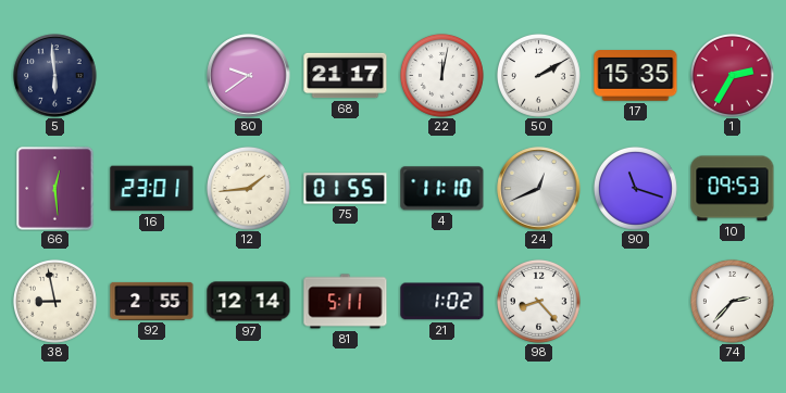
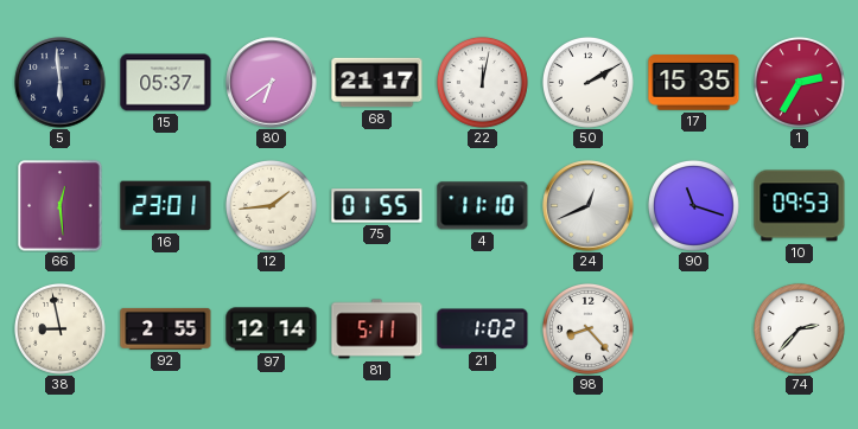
15: none -> 05:37
80: 9:39 -> 6:39
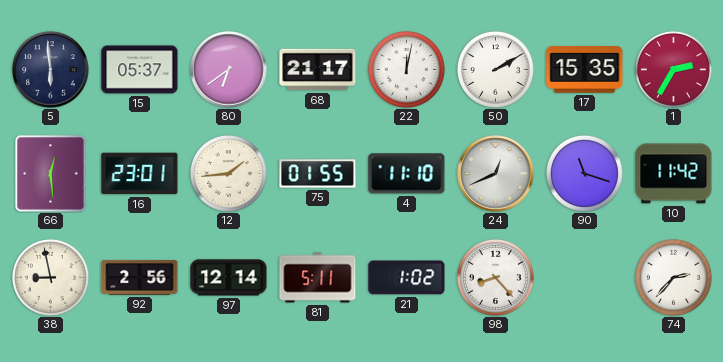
10: 09:53 -> 11:42
92: 2:55 -> 2:56
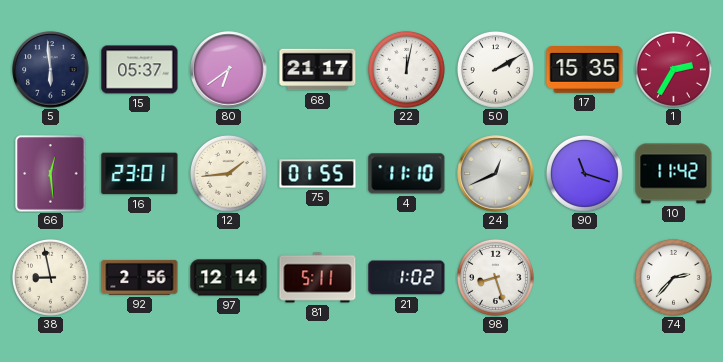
98: 8:23 -> 8:27
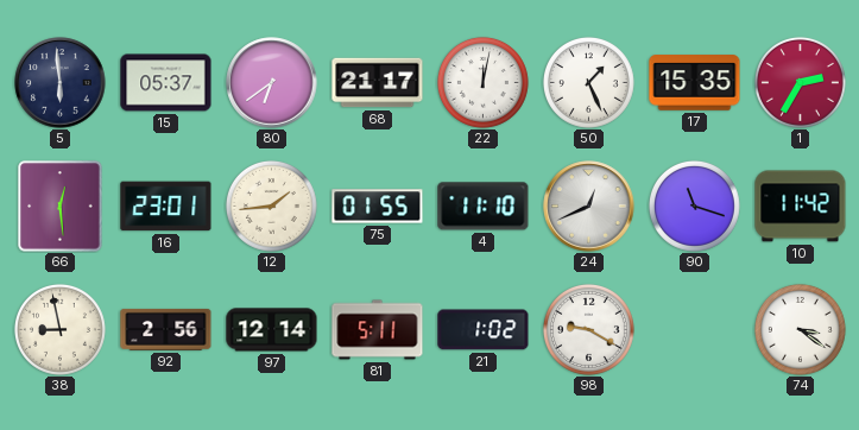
50: 2:10 -> 1:26
98: 8:27 -> 9:20
74: 2:37 -> 3:21
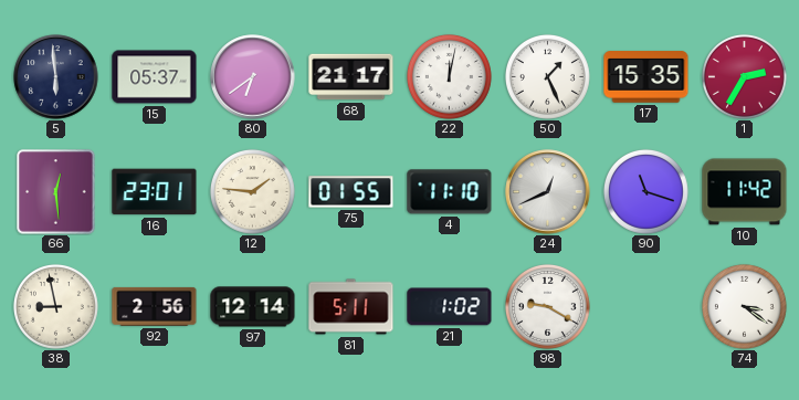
12: 1:44 -> 1:46
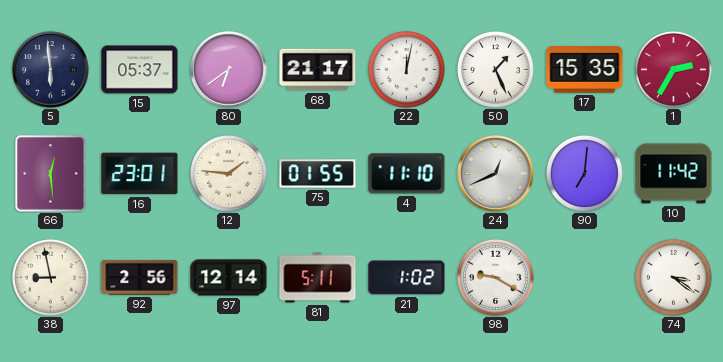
90: 11:18 -> 7:01
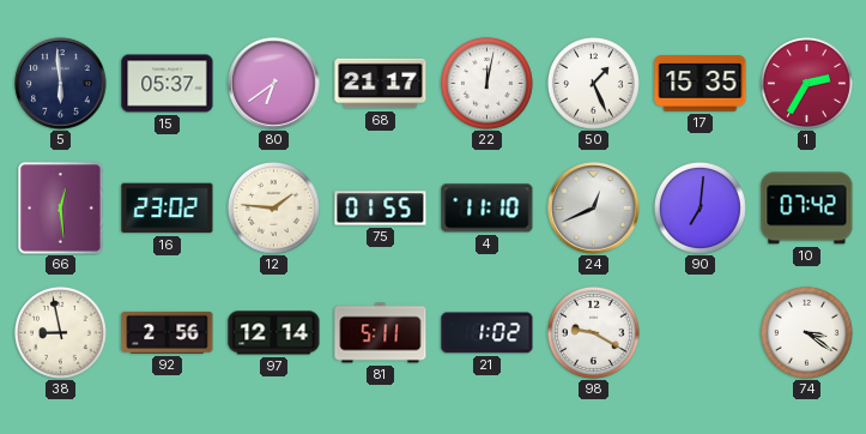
16: 23:01 -> 23:02
10: 11:42 -> 07:42
